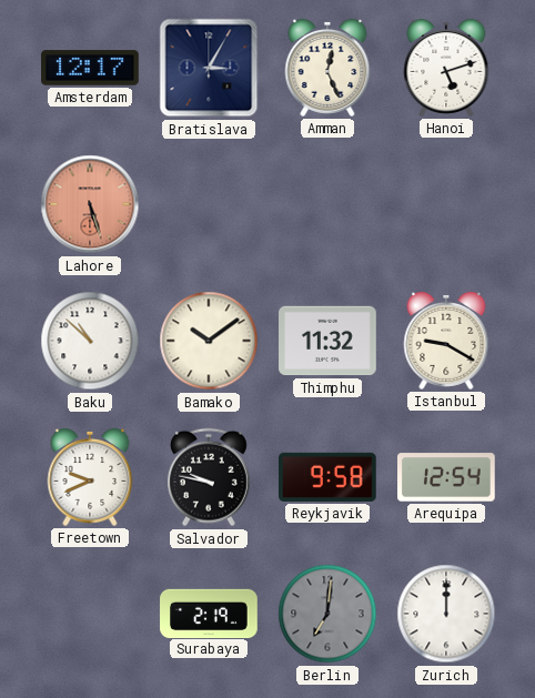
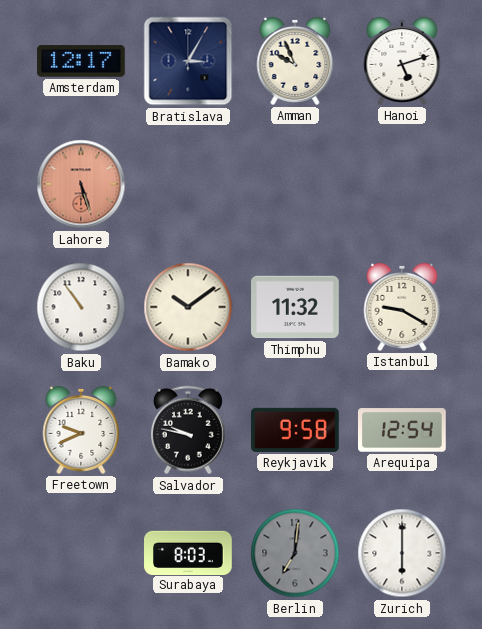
Amman: 12:26 -> 9:56
Baku: 10:52 -> 10:54
Surabaya: 2:19 -> 8:03
Zurich: 12:00 -> 6:00
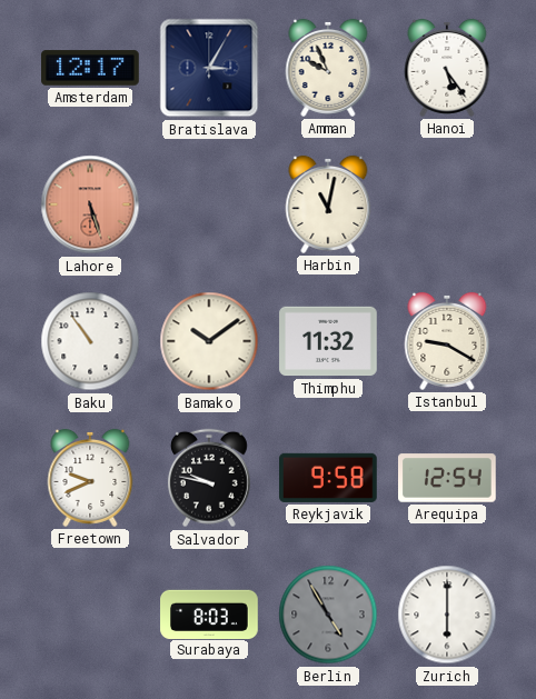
Hanoi: 5:12 -> 5:24
Harbin: none -> 11:02
Berlin: 7:01 -> 4:55
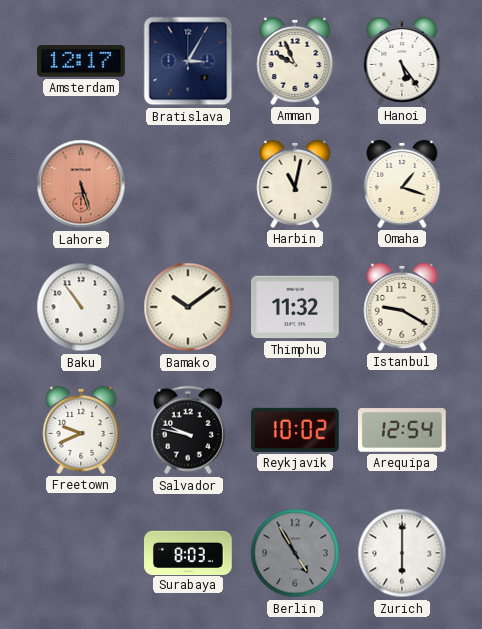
Omaha: none -> 1:18
Reykjavik: 9:58 -> 10:02
